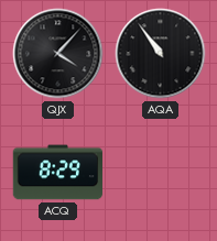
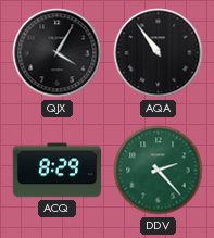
QJX: 4:07 -> 4:05
DDV: none -> 2:23
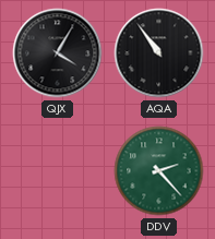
ACQ: 8:29 -> none
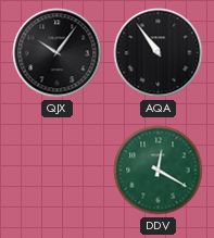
QJX: 4:05 -> 10:06
DDV: 2:23 -> 12:20
